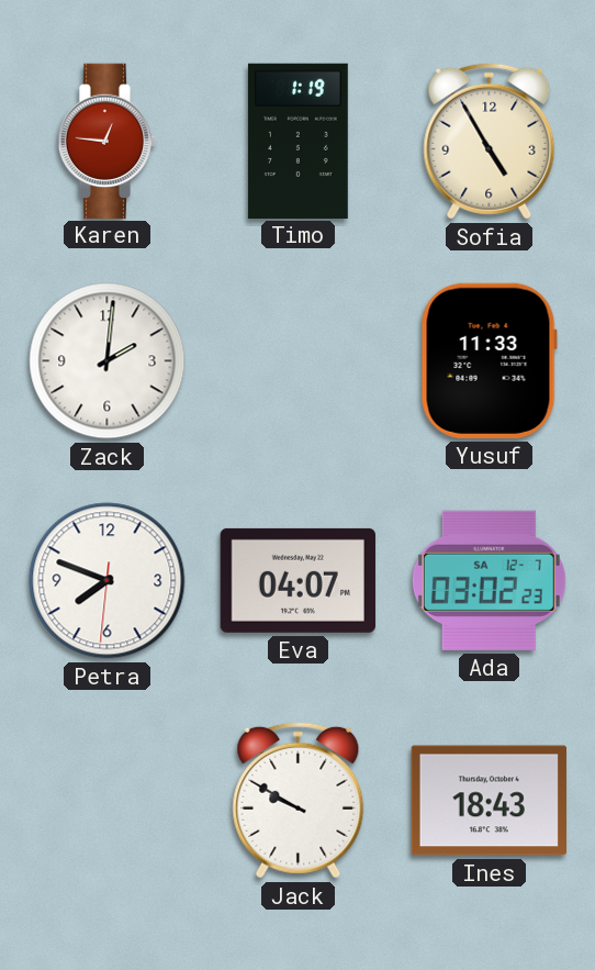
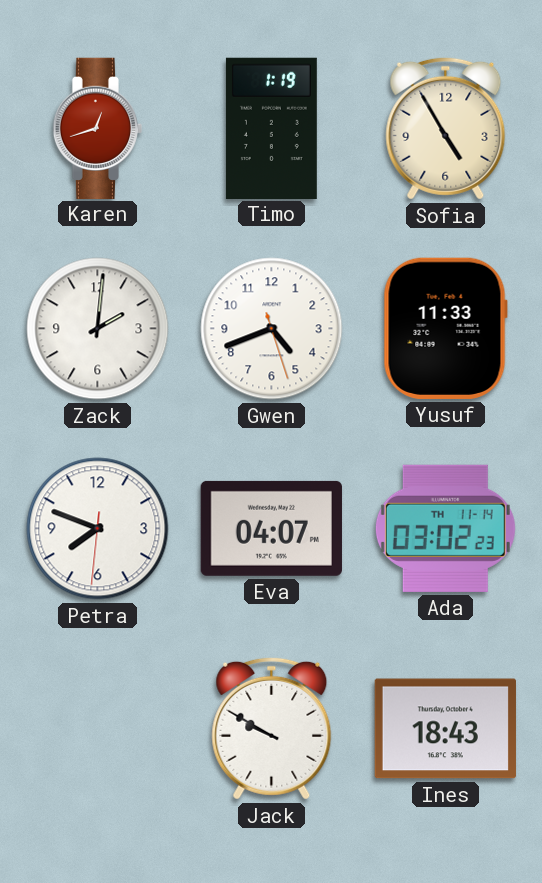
Karen: 12:46 -> 12:42
Gwen: none -> 4:41
Ada date: SA 12-7 -> TH 11-14
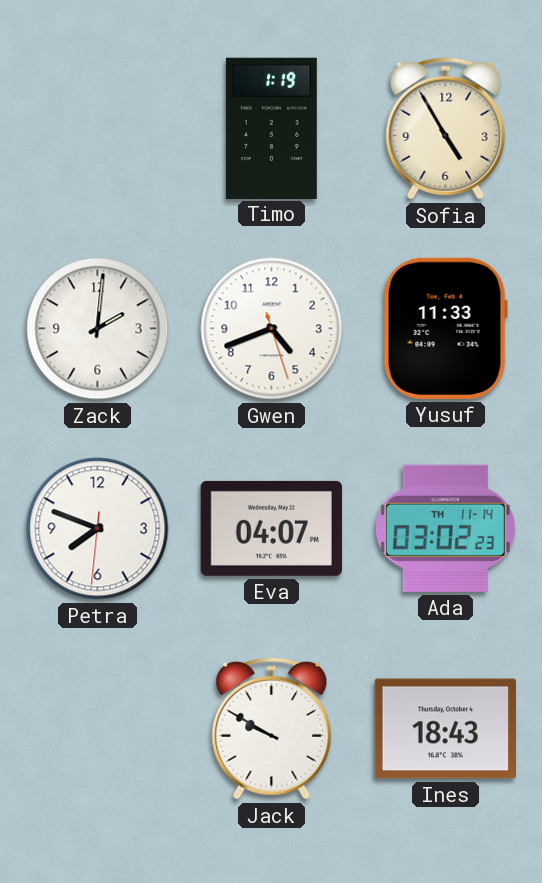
Karen: 12:42 -> none
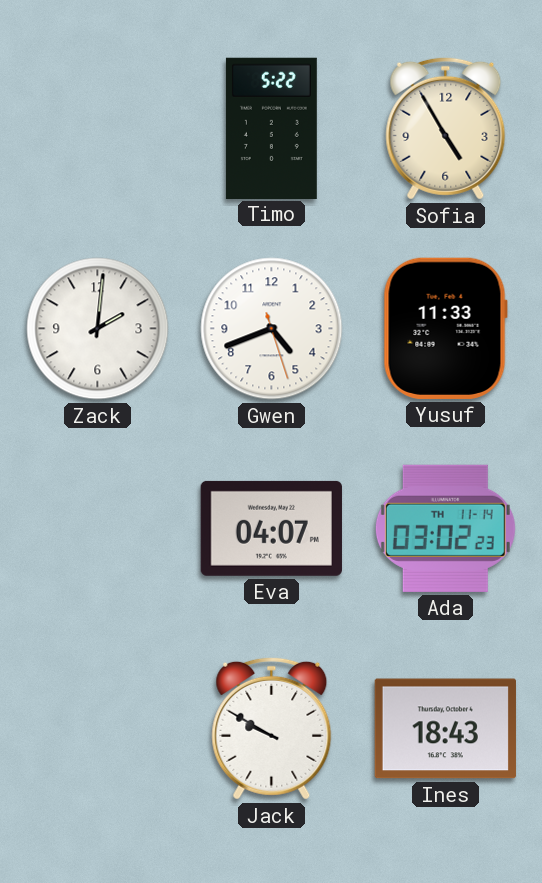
Timo: 1:19 -> 5:22
Petra: 7:48 -> none
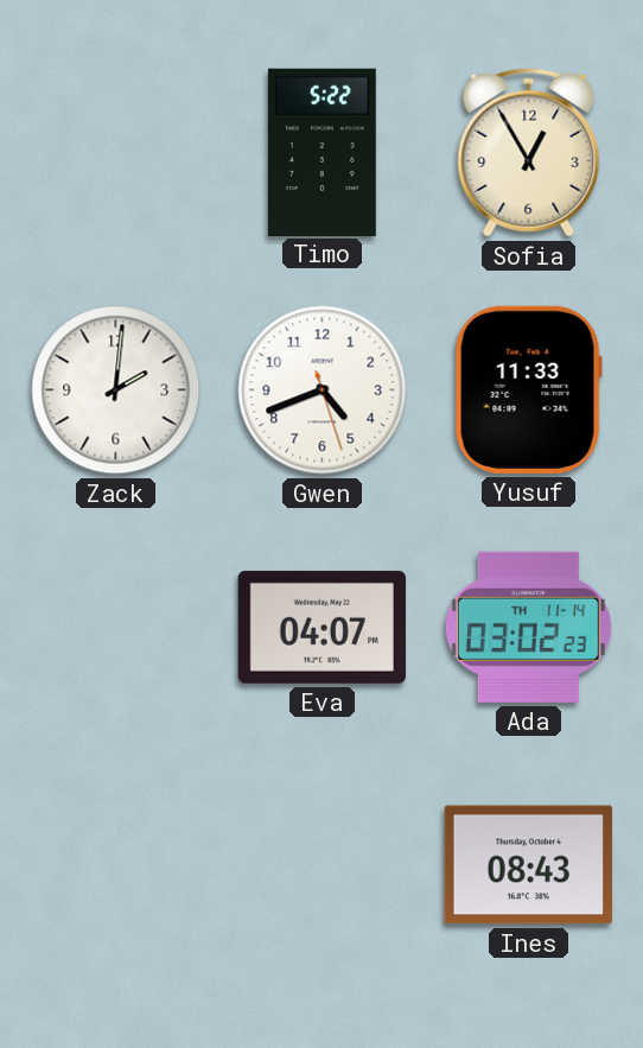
Sofia: 4:55 -> 12:55
Jack: 9:50 -> none
Ines: 18:43 -> 08:43
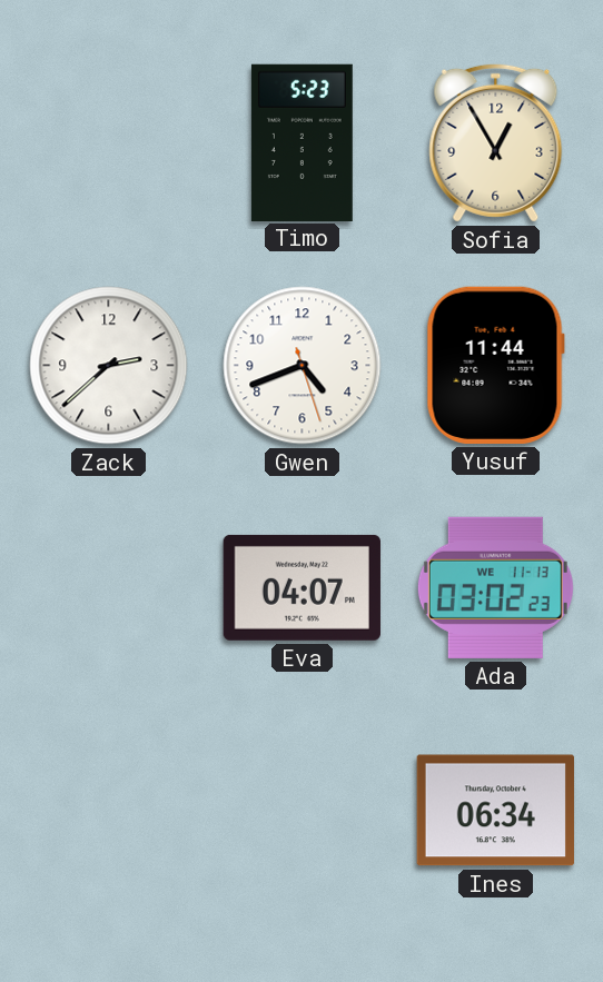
Timo: 5:22 -> 5:23
Zack: 2:01 -> 2:38
Yusuf: 11:33 -> 11:44
Ada date: TH 11-14 -> WE 11-13
Ines: 08:43 -> 06:34
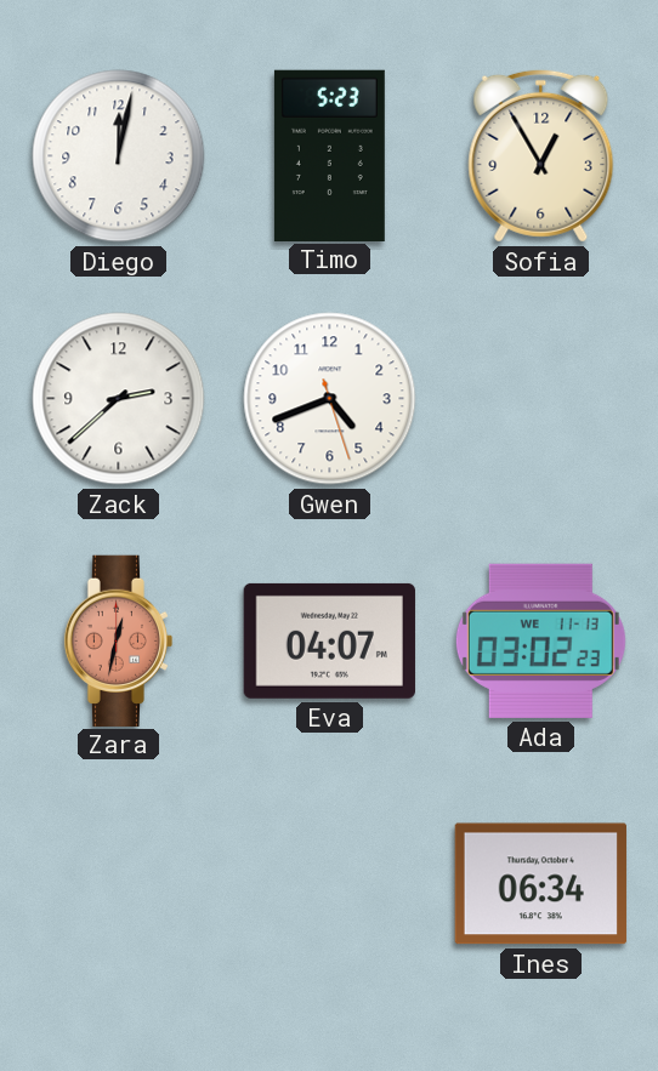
Diego: none -> 12:02
Yusuf: 11:44 -> none
Zara: none -> 12:32
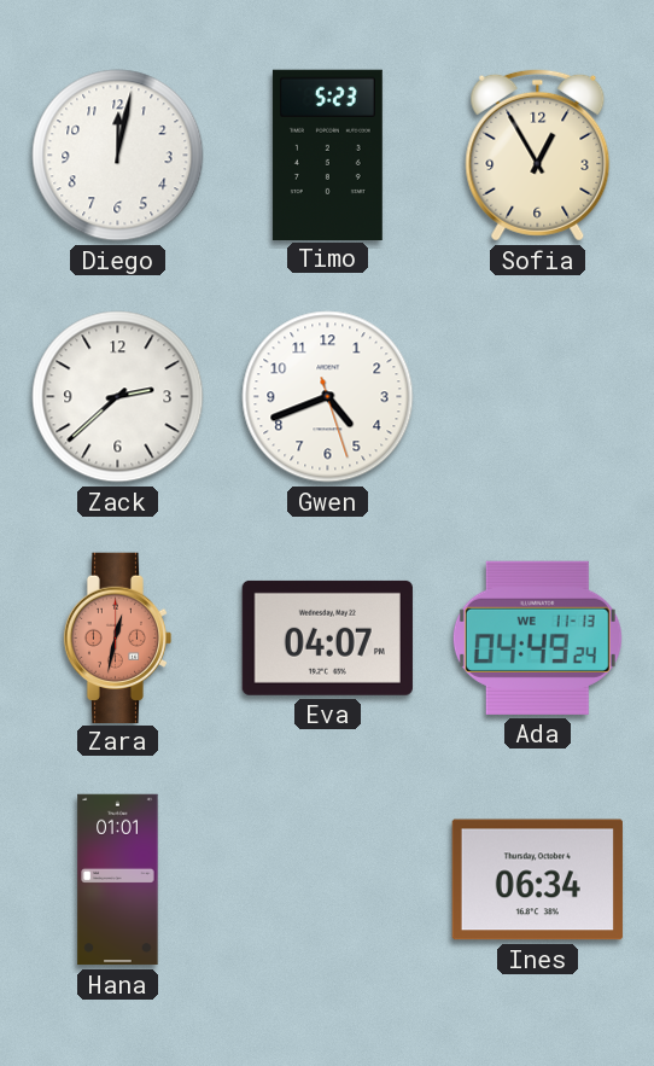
Ada: 03:02 -> 04:49
Hana: none -> 01:01
